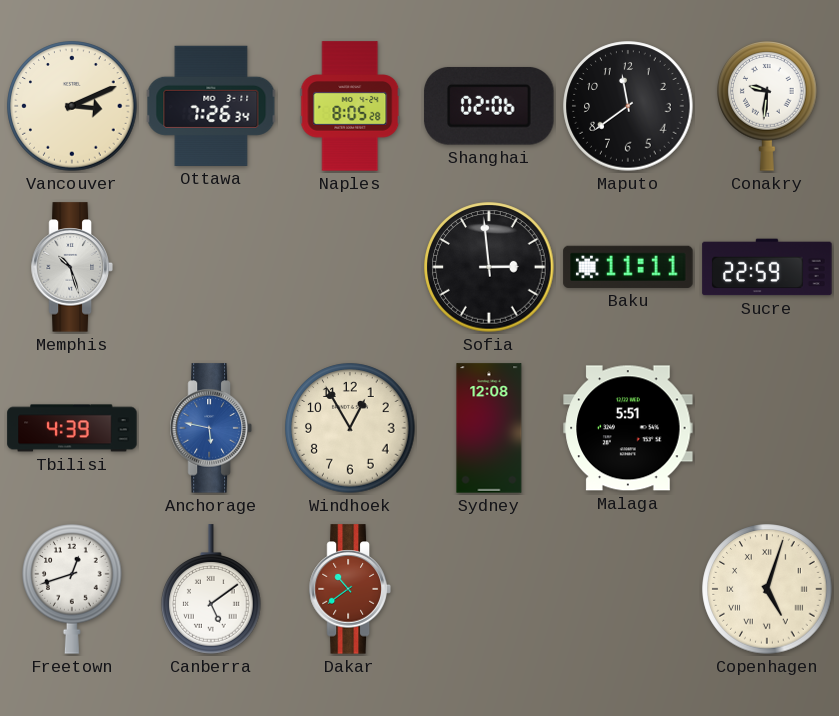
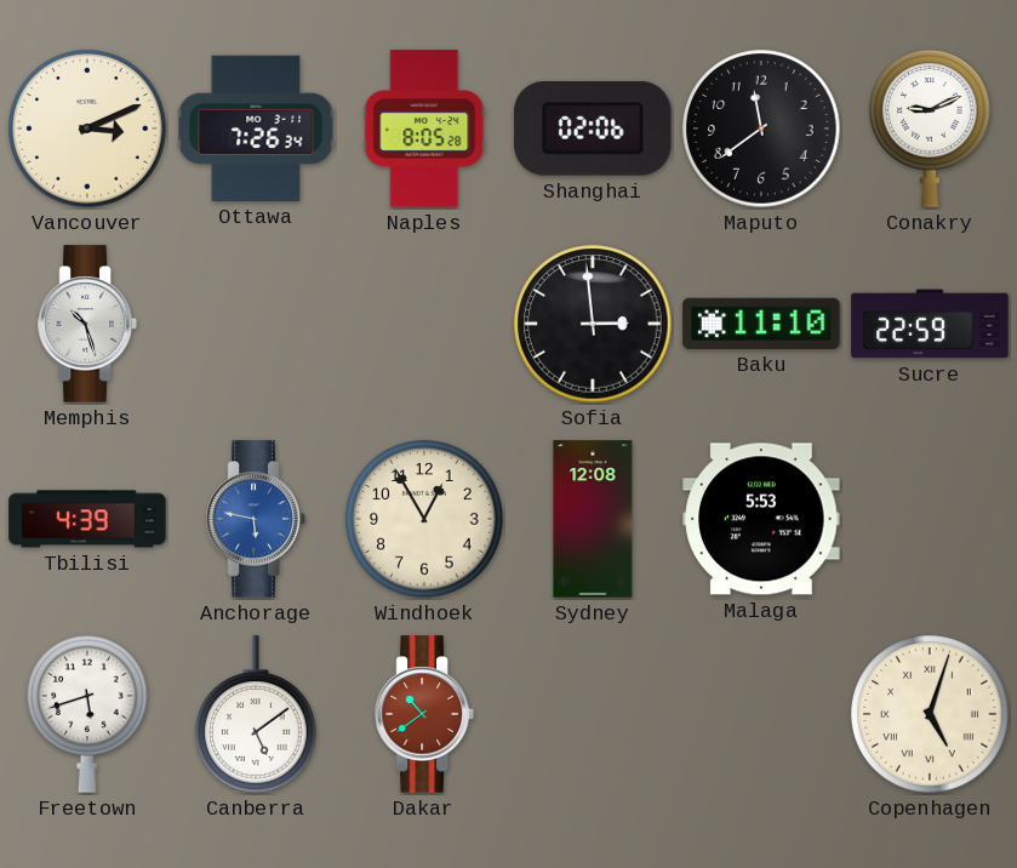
Conakry: 9:31 -> 9:11
Baku: 11:11 -> 11:10
Malaga: 5:51 -> 5:53
Freetown: 12:42 -> 5:42
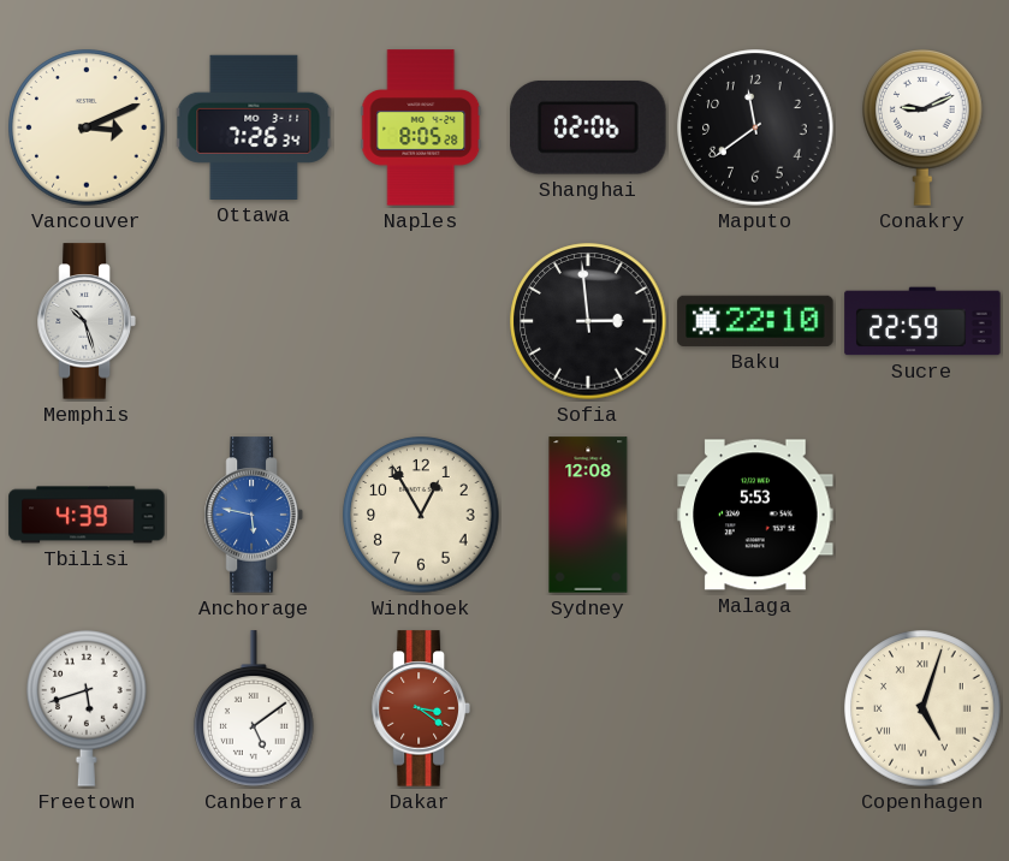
Baku: 11:10 -> 22:10
Dakar: 10:39 -> 3:21
